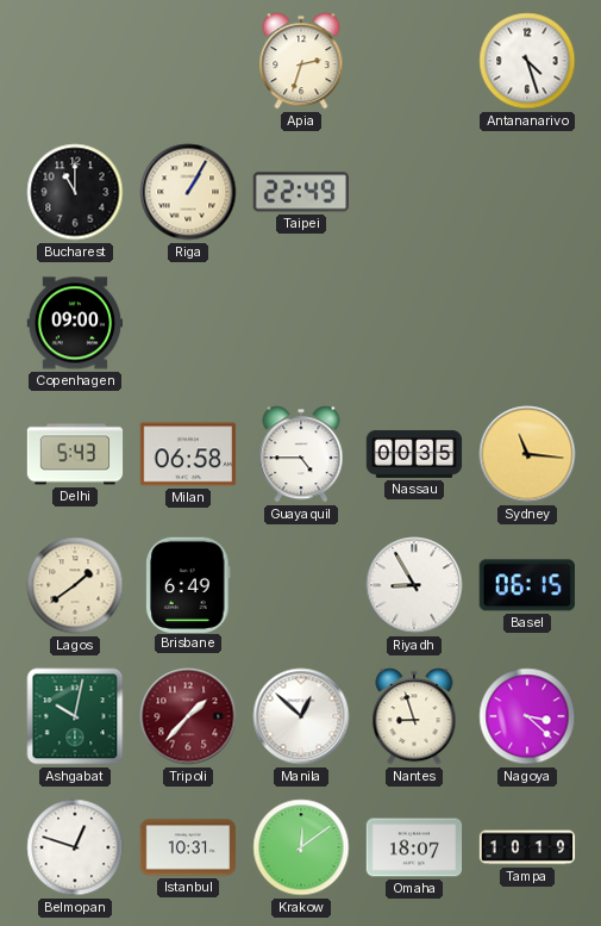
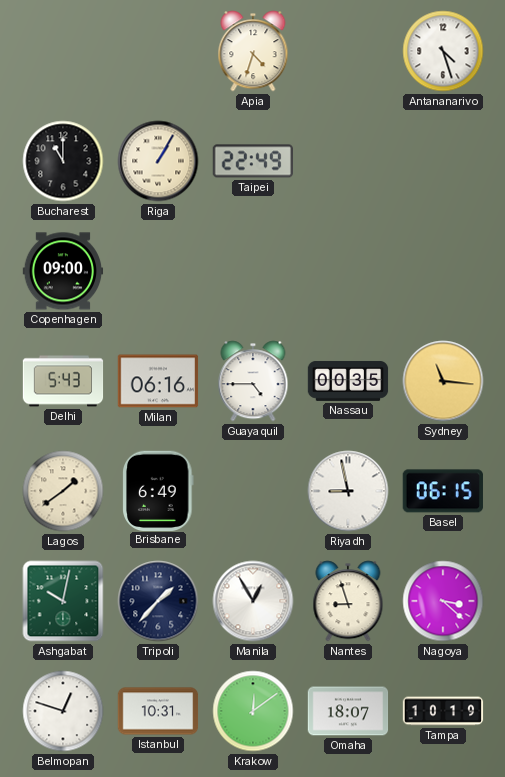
Apia: 2:33 -> 4:33
Milan: 06:58 -> 06:16
Riyadh: 8:55 -> 8:58
Tripoli dial: burgundy -> navy
Manila: 12:52 -> 12:55
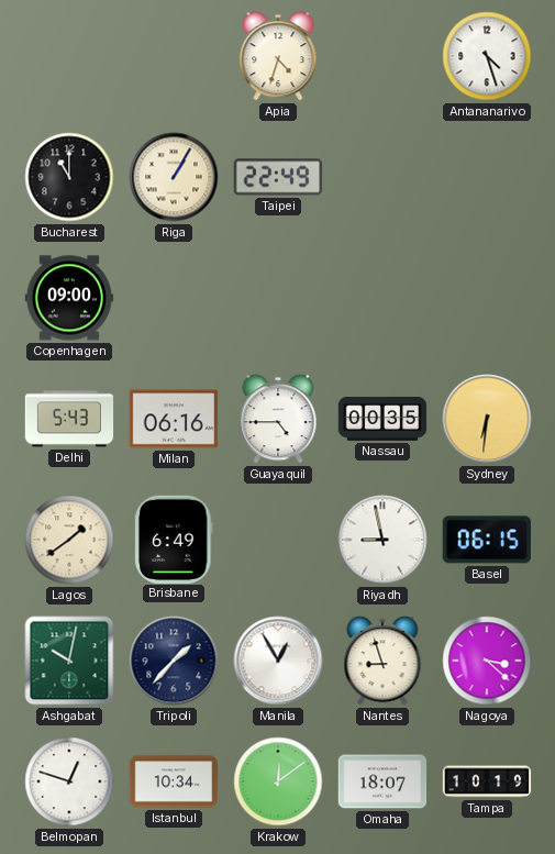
Sydney: 11:16 -> 6:31
Istanbul: 10:31 -> 10:34
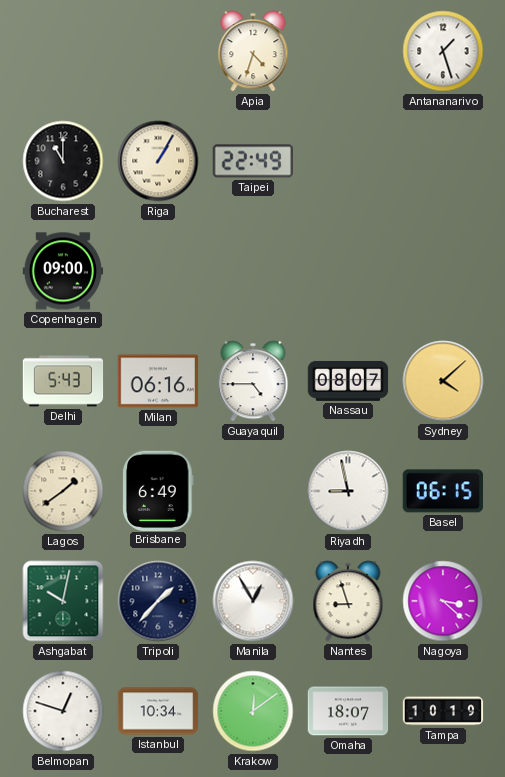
Antananarivo: 4:27 -> 1:27
Nassau: 00:35 -> 08:07
Sydney: 6:31 -> 4:08
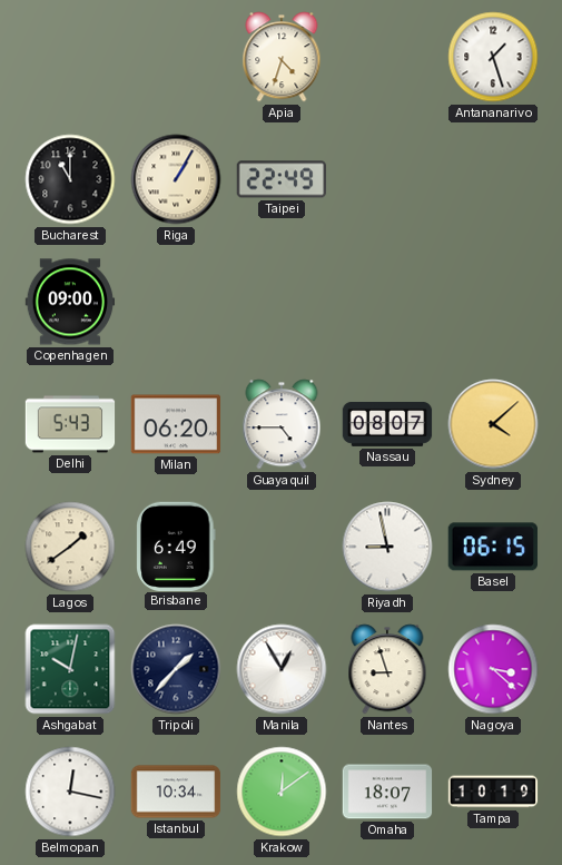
Milan: 06:16 -> 06:20
Belmopan: 12:48 -> 12:17
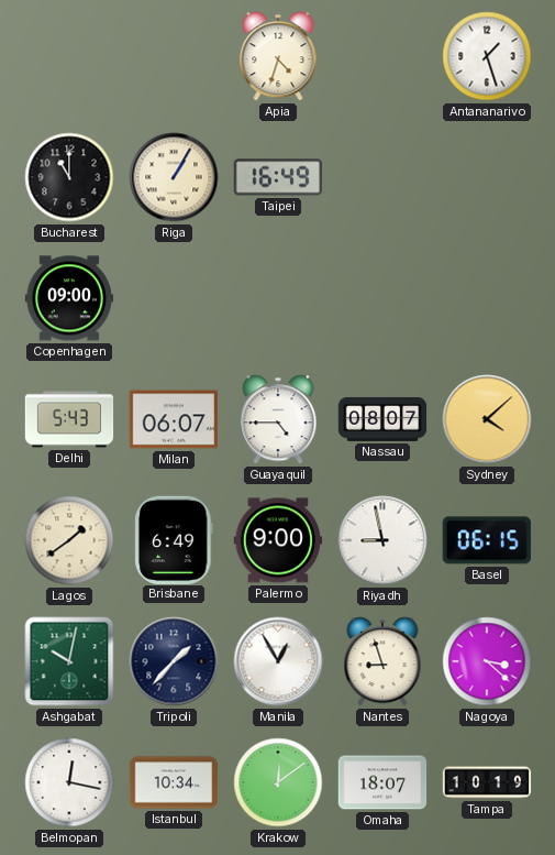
Taipei: 22:49 -> 16:49
Milan: 06:20 -> 06:07
Palermo: none -> 9:00
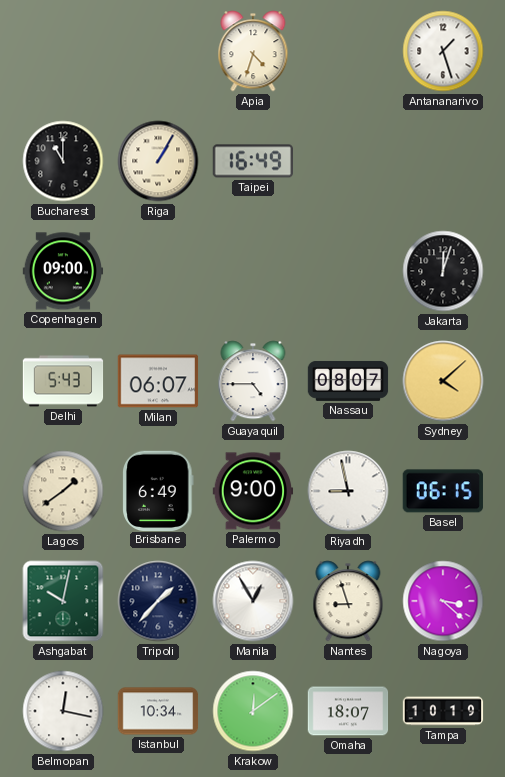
Jakarta: none -> 12:03
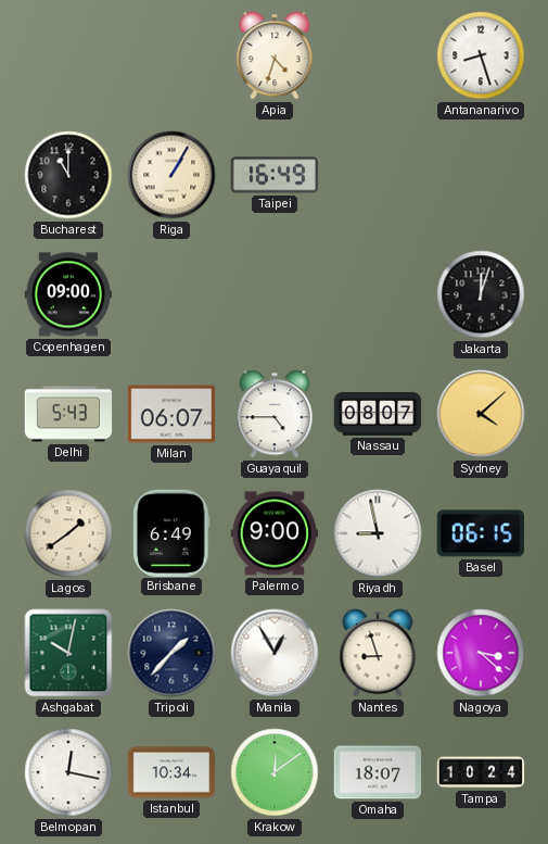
Antananarivo: 1:27 -> 8:27
Tampa: 10:19 -> 10:24
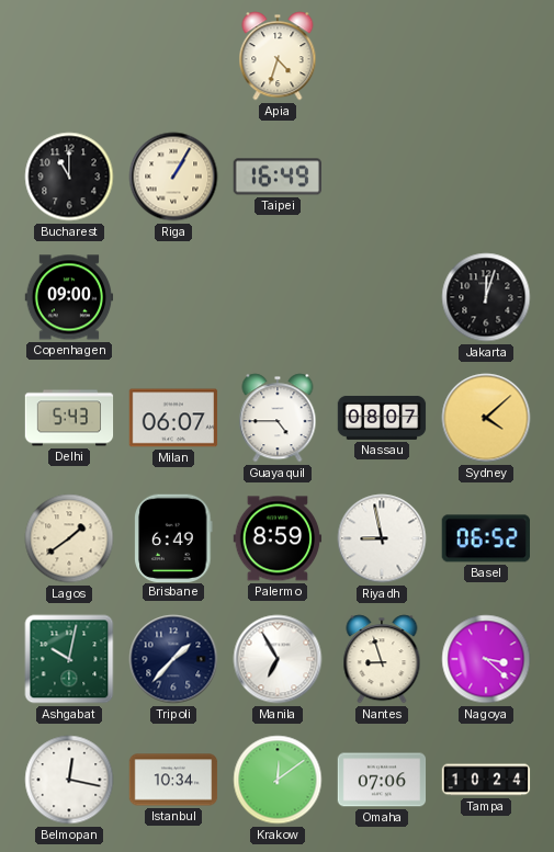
Antananarivo: 8:27 -> none
Palermo: 9:00 -> 8:59
Basel: 06:15 -> 06:52
Manila: 12:55 -> 6:55
Omaha: 18:07 -> 07:06
